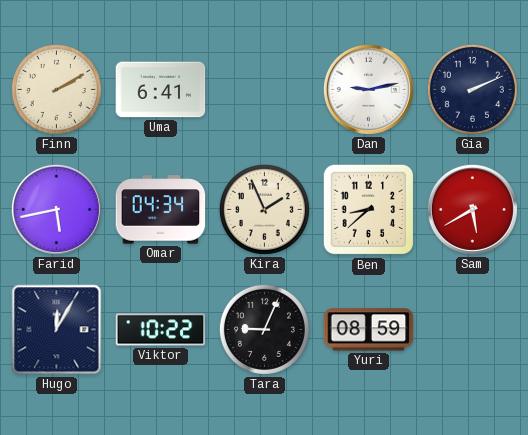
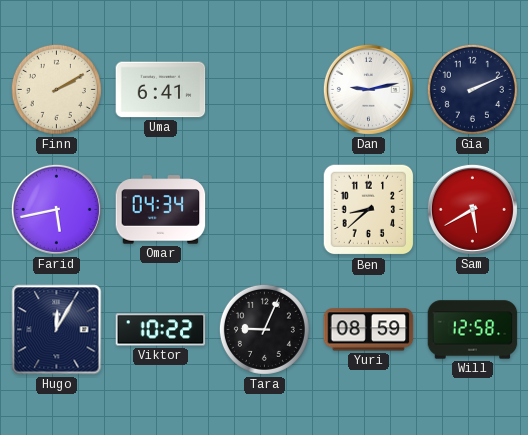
Kira: 1:56 -> none
Will: none -> 12:58
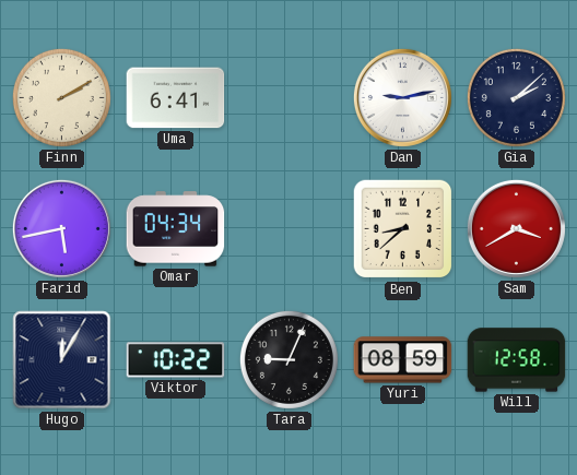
Gia: 2:11 -> 2:08
Sam: 5:40 -> 3:40
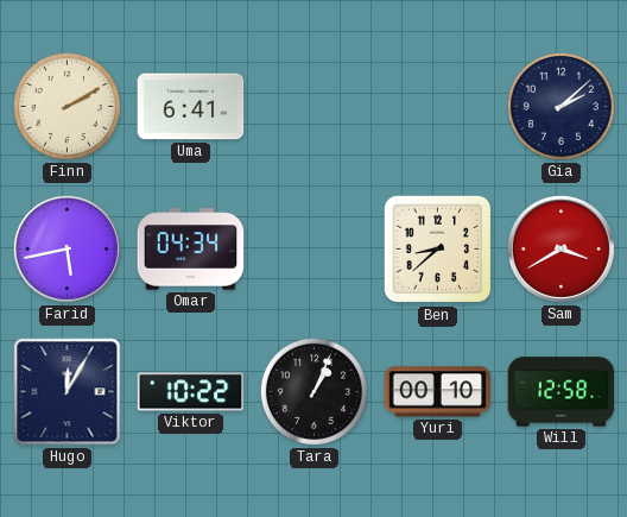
Dan: 9:13 -> none
Tara: 9:04 -> 1:04
Yuri: 08:59 -> 00:10
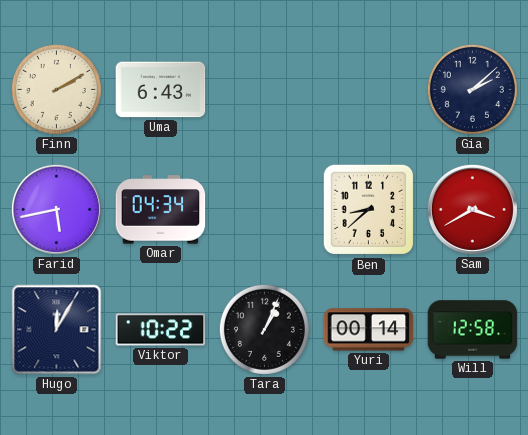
Uma: 6:41 -> 6:43
Yuri: 00:10 -> 00:14
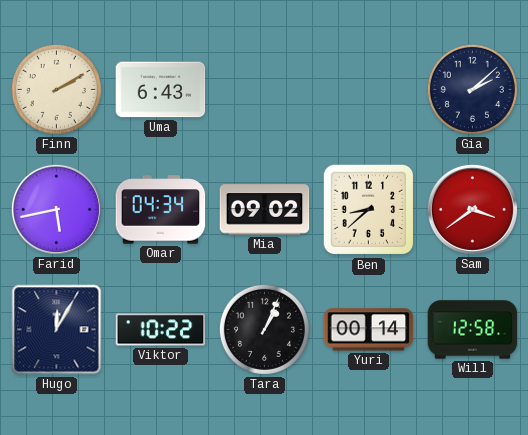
Mia: none -> 09:02
Sam: 3:40 -> 3:39
